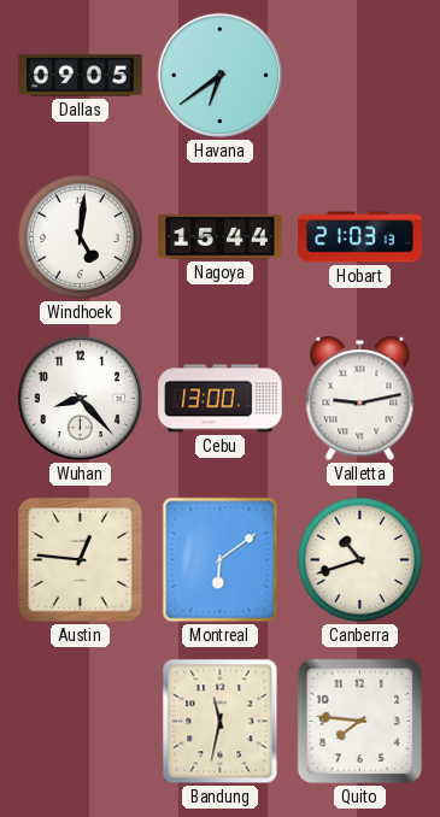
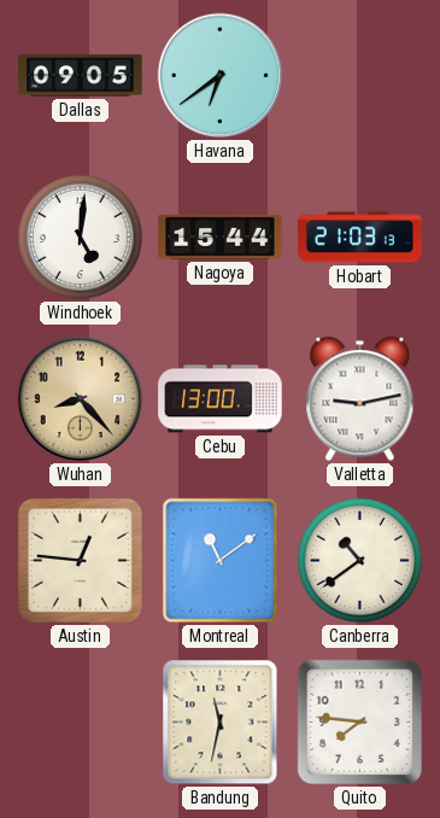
Wuhan dial: white -> champagne
Montreal: 6:09 -> 11:09
Canberra: 10:42 -> 10:39
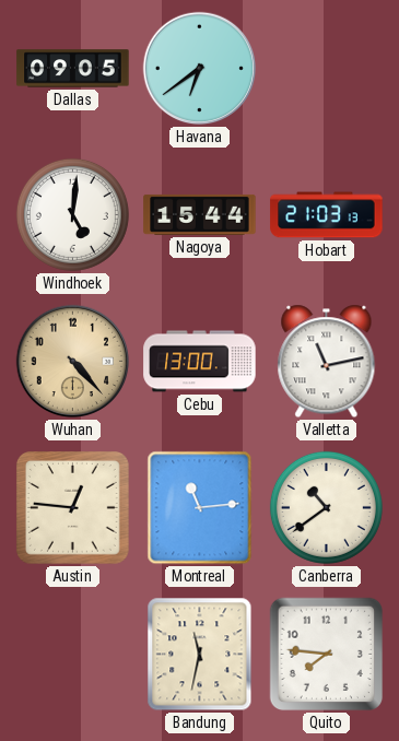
Wuhan: 8:23 -> 4:23
Valletta: 9:13 -> 11:13
Montreal: 11:09 -> 11:14
